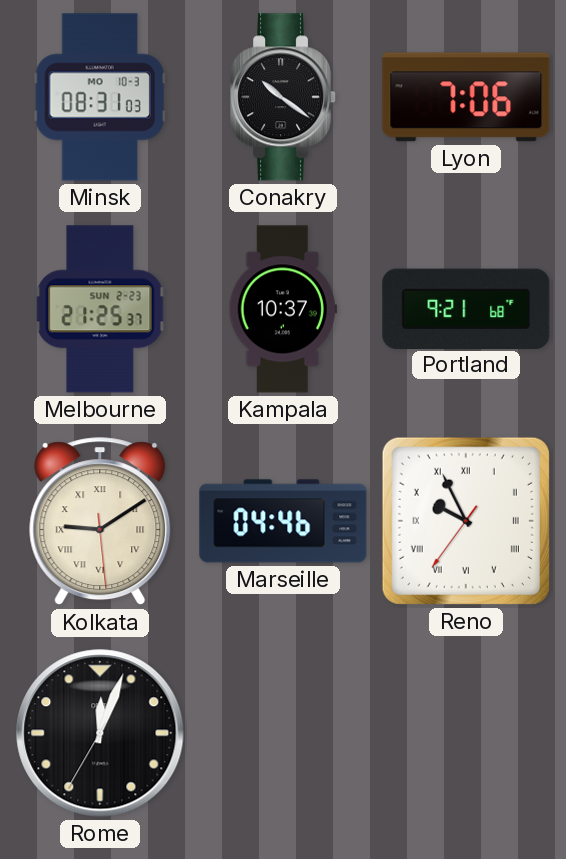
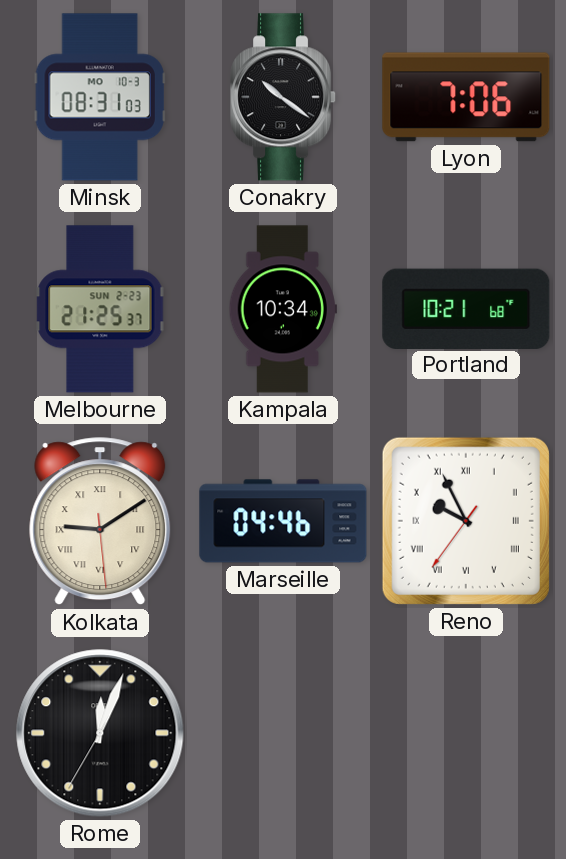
Kampala: 10:37 -> 10:34
Portland: 9:21 -> 10:21
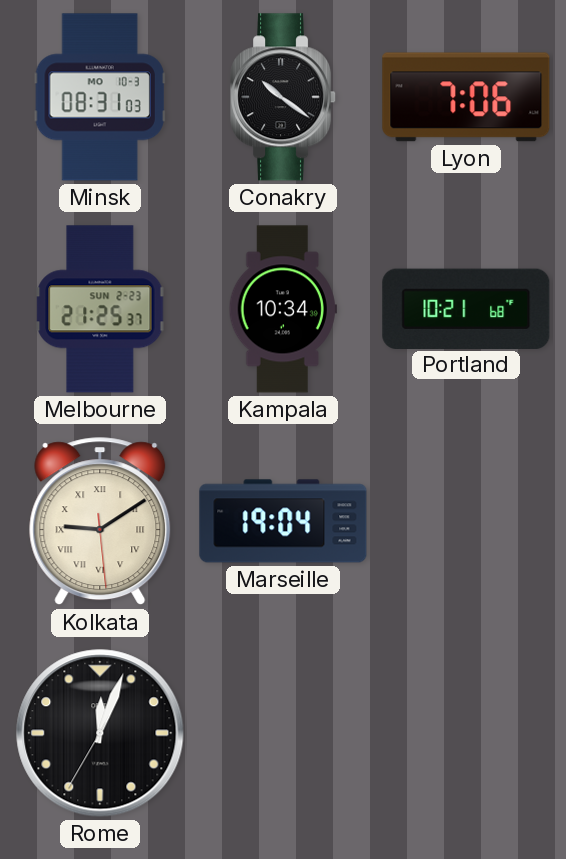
Marseille: 04:46 -> 19:04
Reno: 9:55 -> none
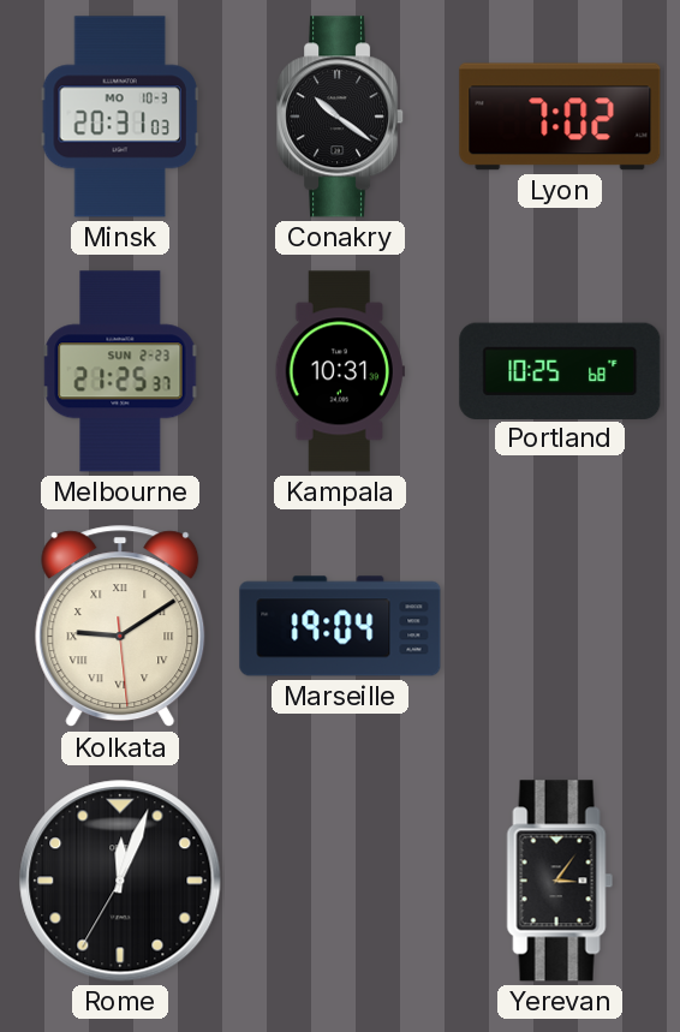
Minsk: 08:31 -> 20:31
Lyon: 7:06 -> 7:02
Kampala: 10:34 -> 10:31
Portland: 10:21 -> 10:25
Yerevan: none -> 3:06
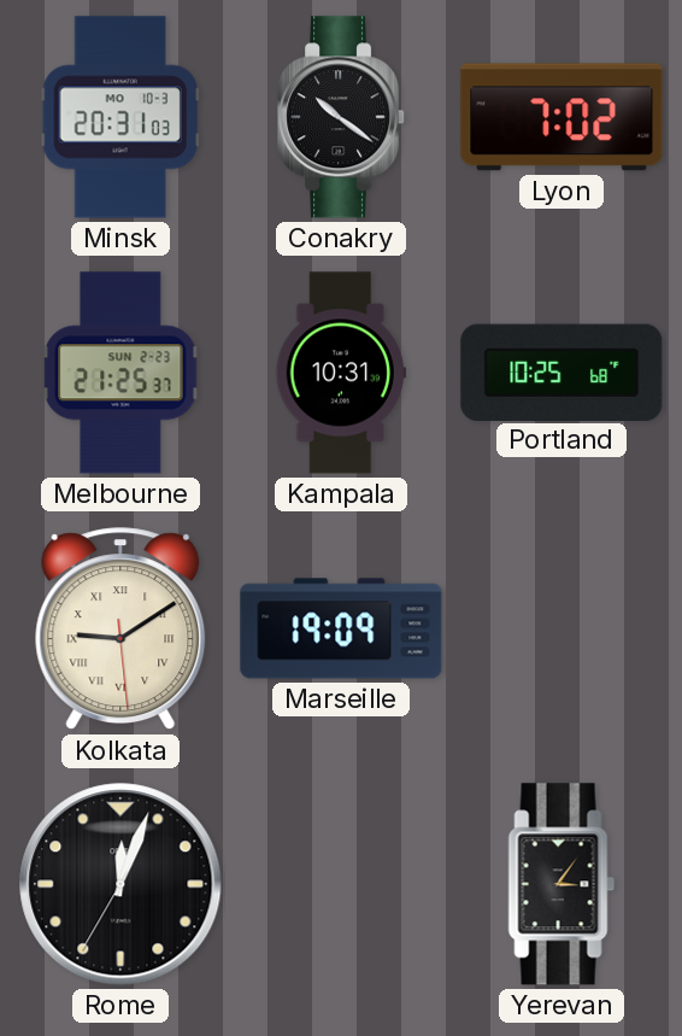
Marseille: 19:04 -> 19:09
